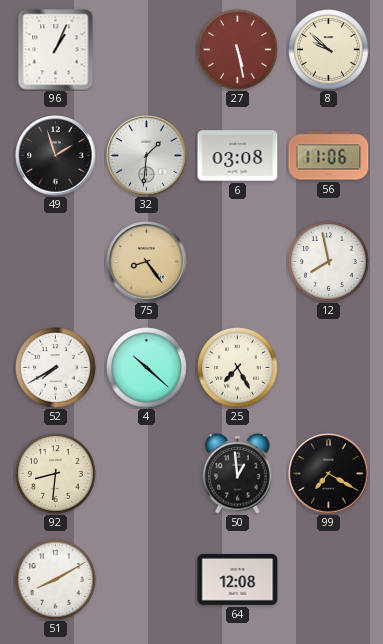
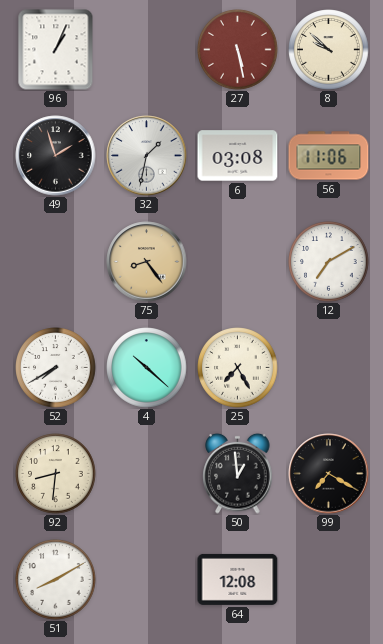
32: 1:31 -> 1:32
12: 7:58 -> 7:10
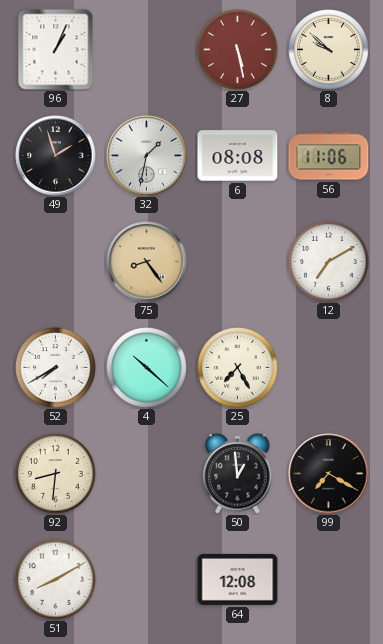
6: 03:08 -> 08:08
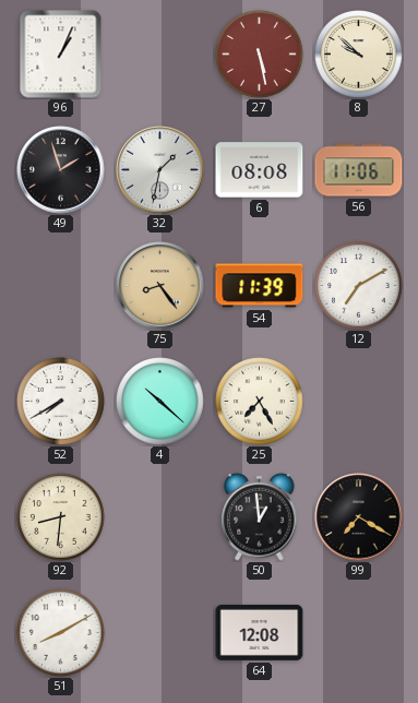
54: none -> 11:39
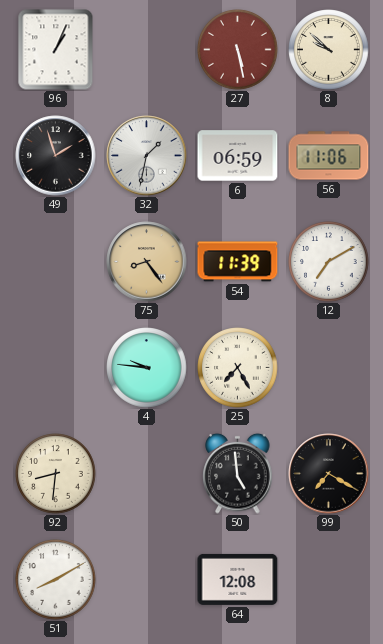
6: 08:08 -> 06:59
52: 7:40 -> none
4: 10:22 -> 9:46
50: 12:59 -> 4:59
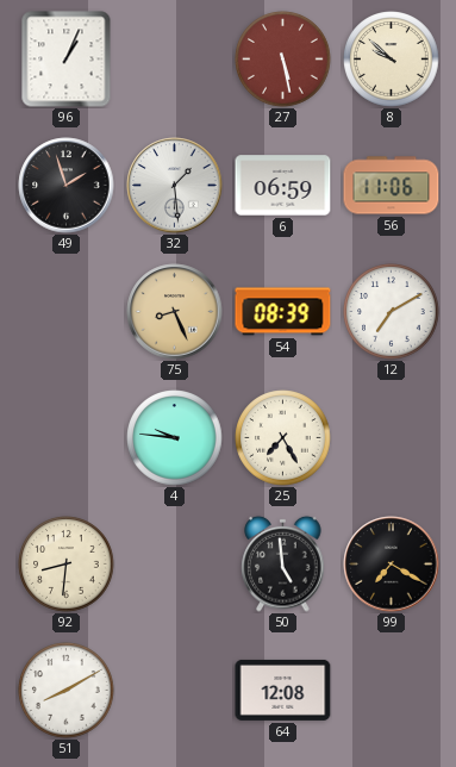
32: 1:32 -> 1:29
75: 8:24 -> 8:26
54: 11:39 -> 08:39
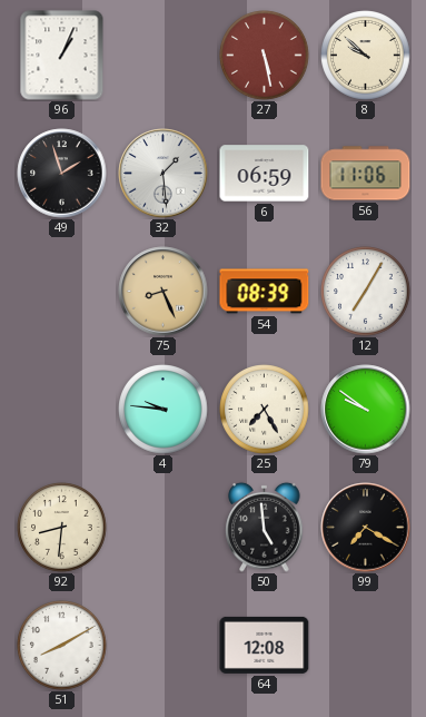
12: 7:10 -> 7:05
79: none -> 9:51
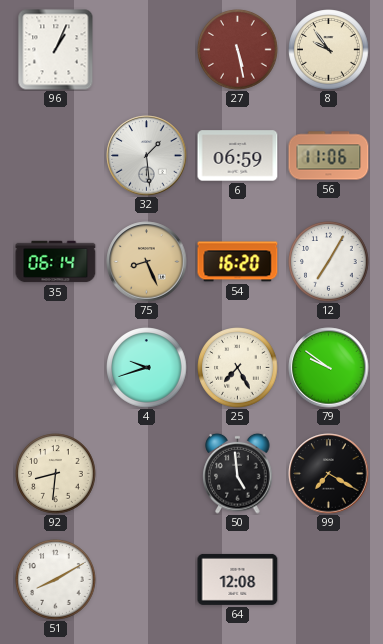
8: 9:52 -> 9:54
49: 1:57 -> none
35: none -> 06:14
54: 08:39 -> 16:20
4: 9:46 -> 9:42
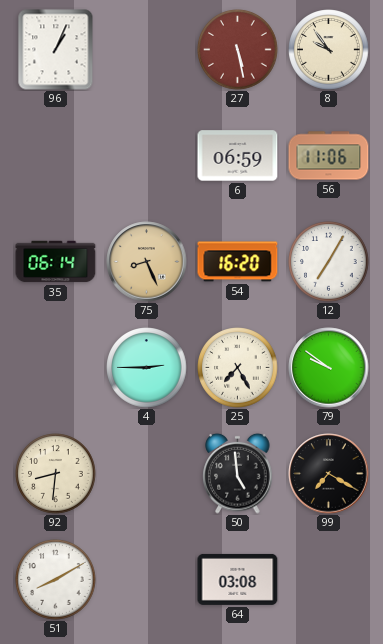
32: 1:29 -> none
4: 9:42 -> 2:45
64: 12:08 -> 03:08
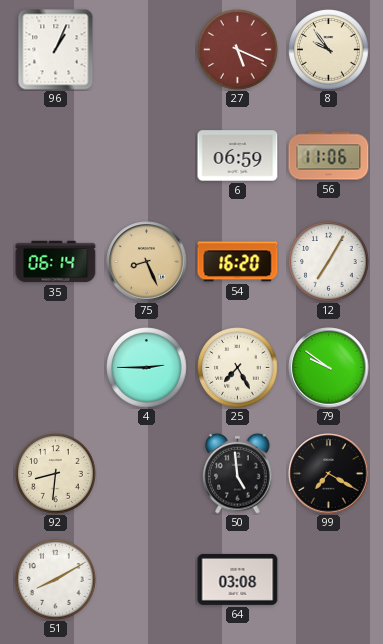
27: 5:28 -> 5:19
